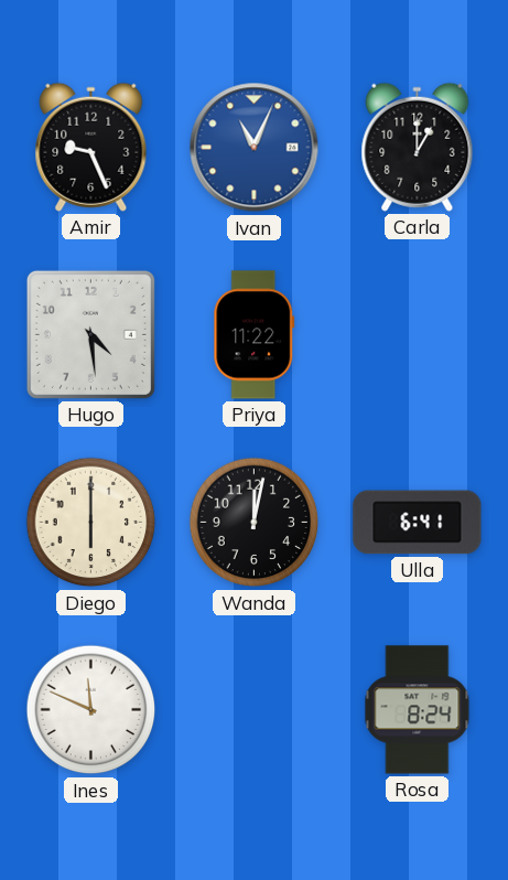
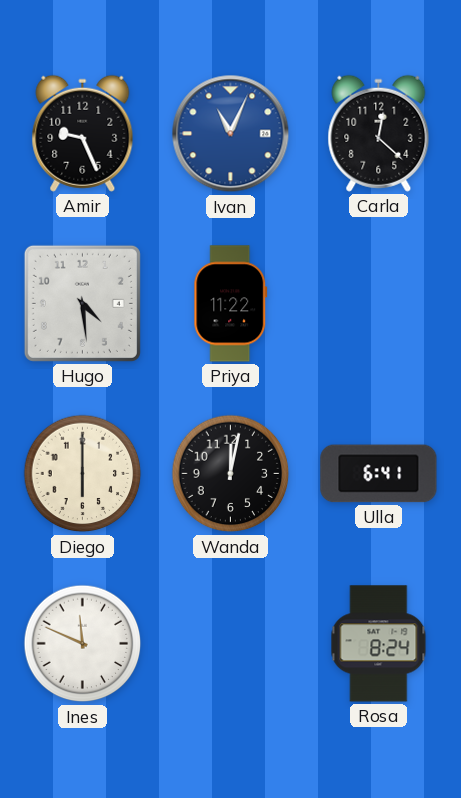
Carla: 1:00 -> 12:22
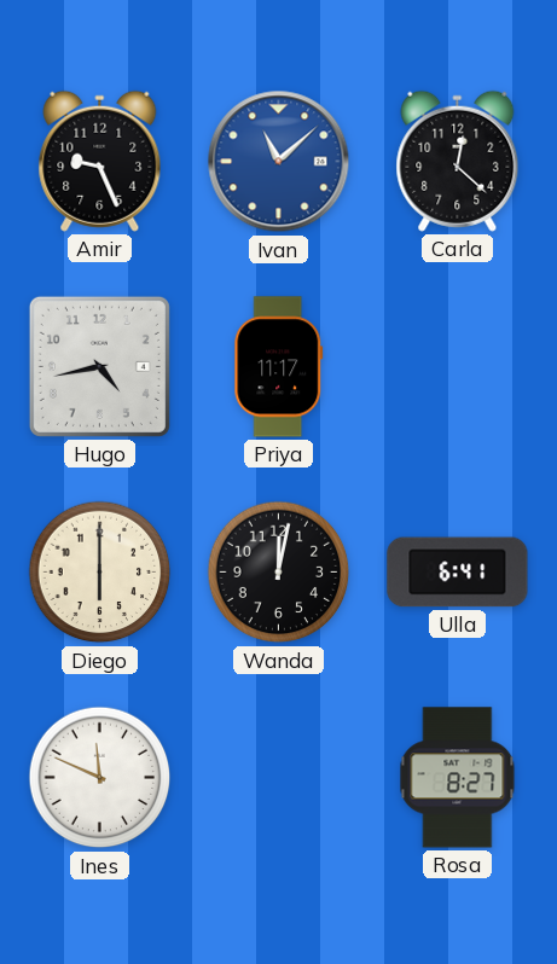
Ivan: 11:04 -> 11:08
Hugo: 4:29 -> 4:43
Priya: 11:22 -> 11:17
Rosa: 8:24 -> 8:27
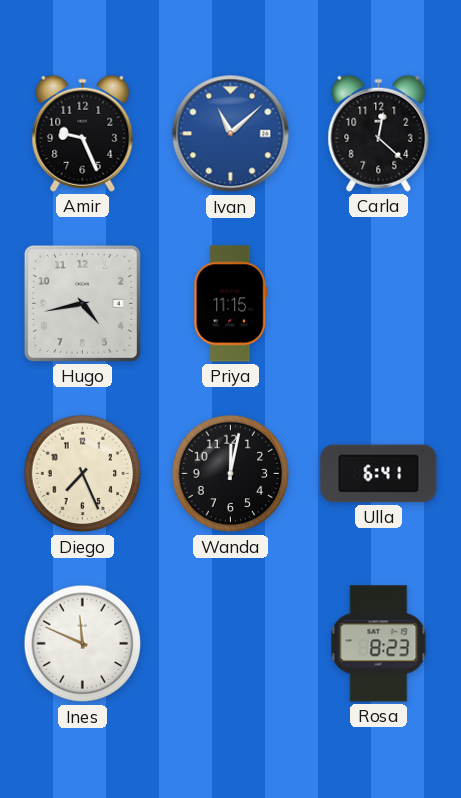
Priya: 11:17 -> 11:15
Diego: 6:00 -> 7:26
Rosa: 8:27 -> 8:23
